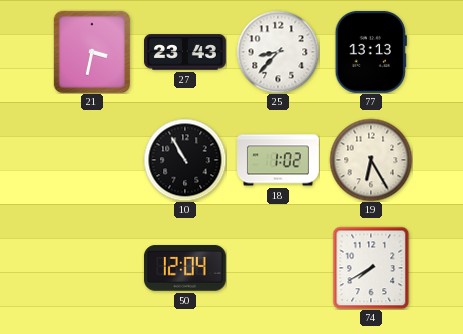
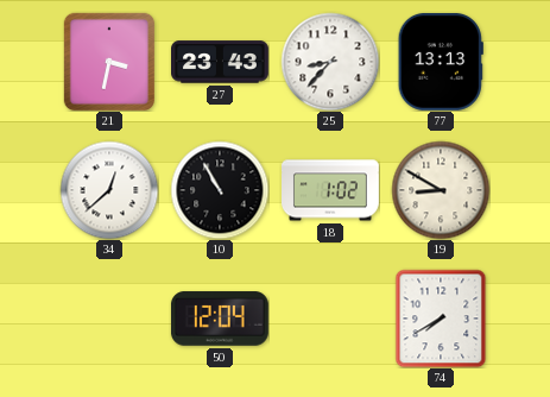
34: none -> 12:38
19: 6:25 -> 8:50
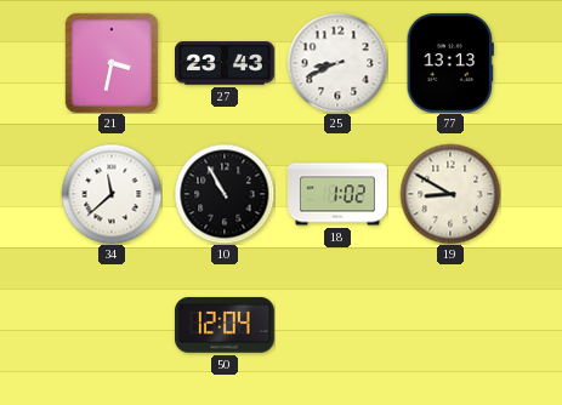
25: 8:37 -> 8:41
34: 12:38 -> 11:38
74: 7:40 -> none
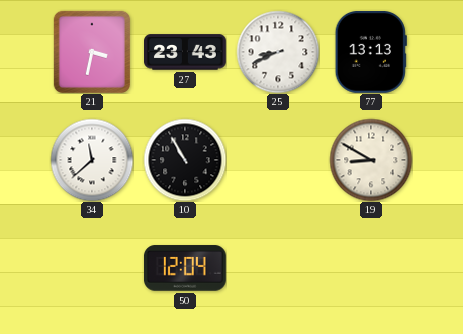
18: 1:02 -> none
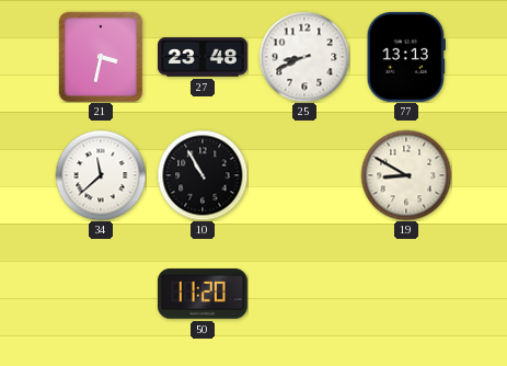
27: 23:43 -> 23:48
50: 12:04 -> 11:20
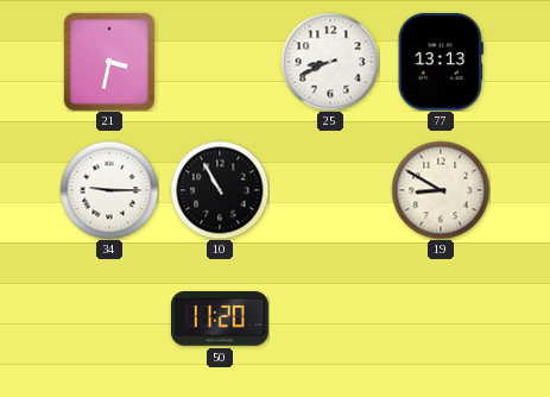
27: 23:48 -> none
34: 11:38 -> 9:15
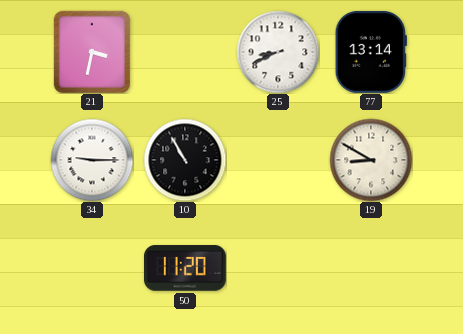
77: 13:13 -> 13:14
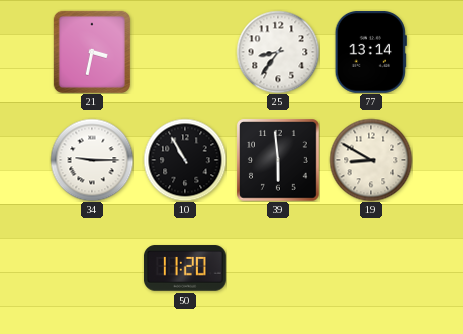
25: 8:41 -> 8:36
39: none -> 5:59
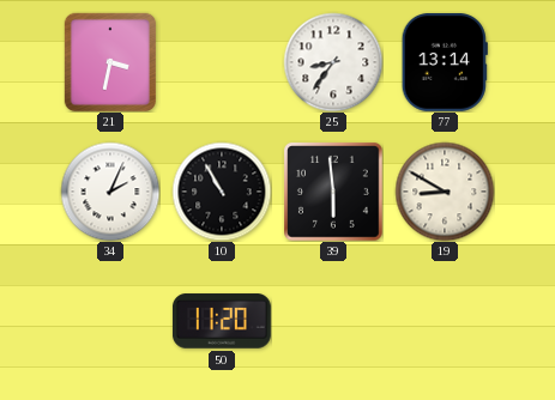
34: 9:15 -> 2:04
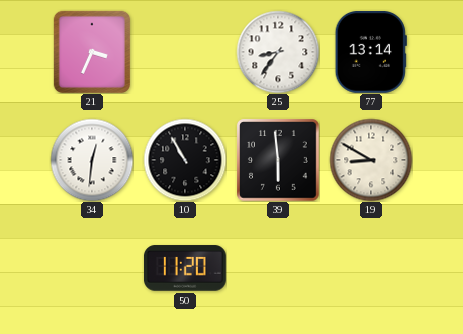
21: 3:32 -> 3:34
34: 2:04 -> 12:31
